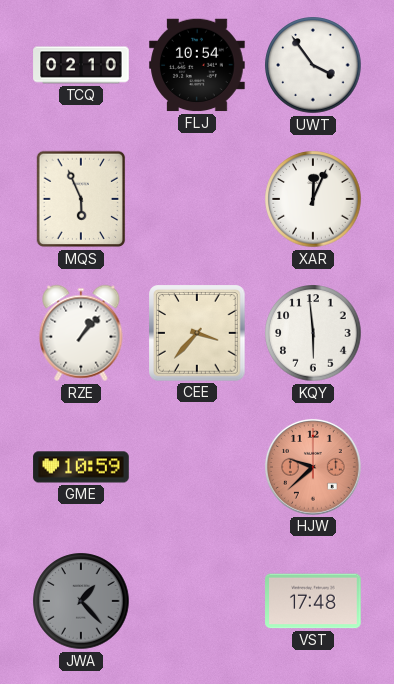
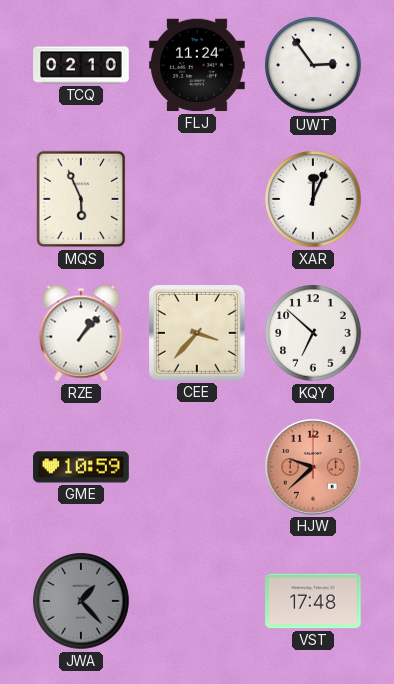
FLJ: 10:54 -> 11:24
UWT: 3:54 -> 2:54
KQY: 5:59 -> 6:52
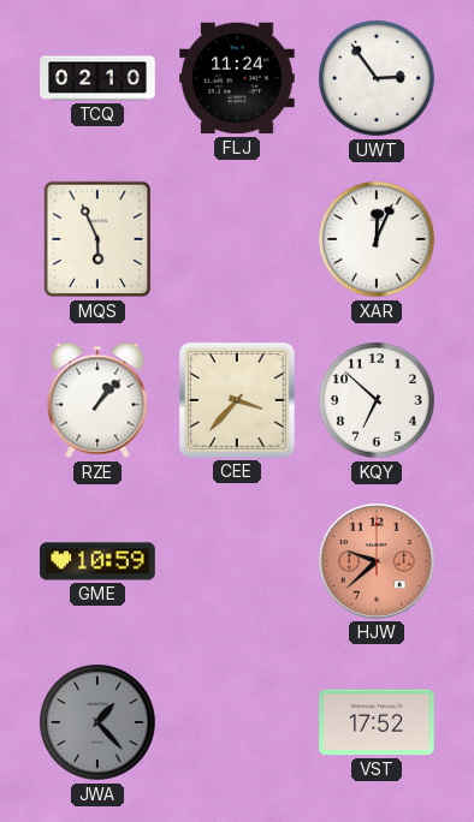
VST: 17:48 -> 17:52
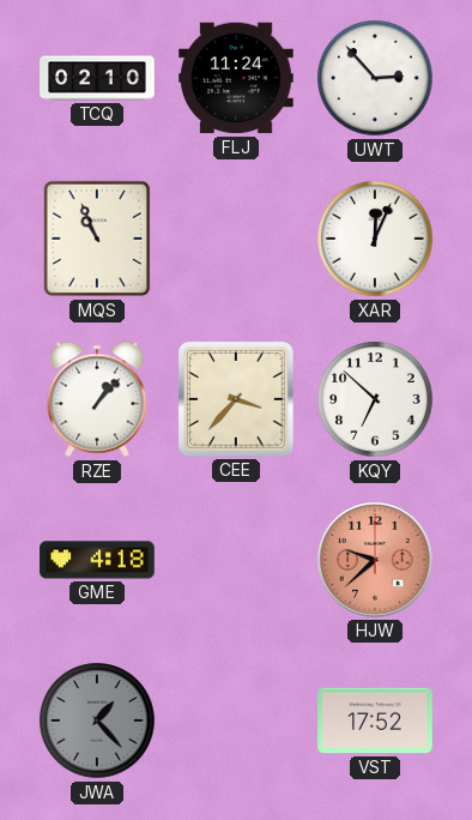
UWT: 2:54 -> 2:53
MQS: 5:56 -> 10:56
GME: 10:59 -> 4:18
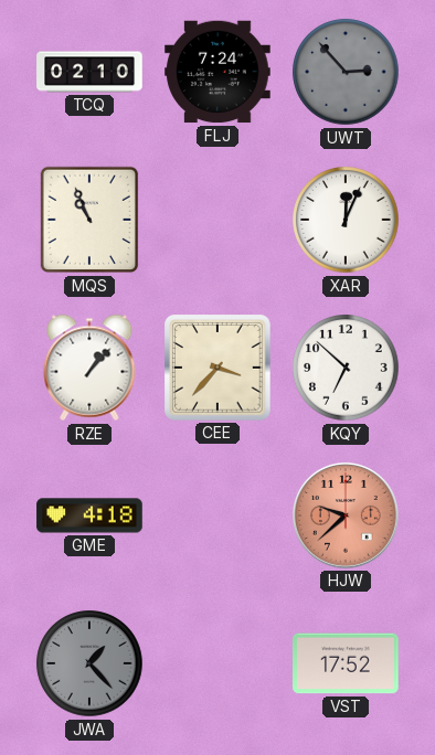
FLJ: 11:24 -> 7:24
UWT dial: white -> grey
